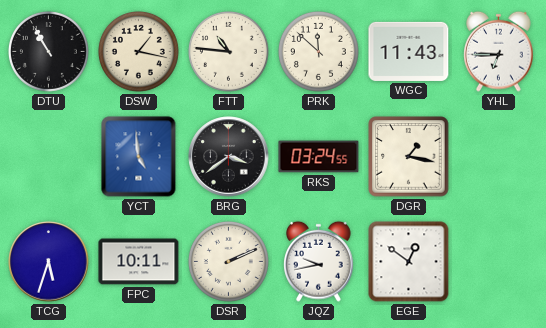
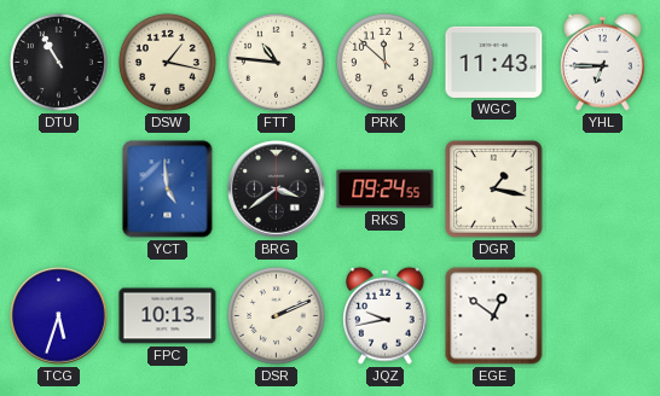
RKS: 03:24 -> 09:24
FPC: 10:11 -> 10:13
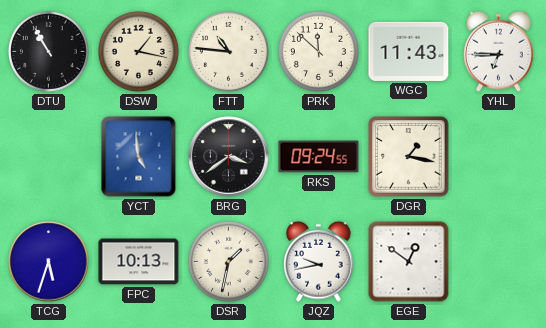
DSR: 2:11 -> 1:32
